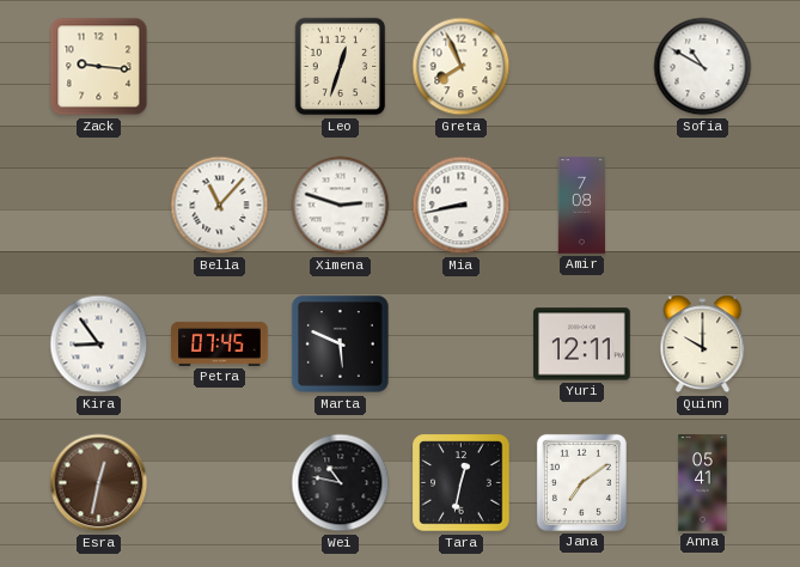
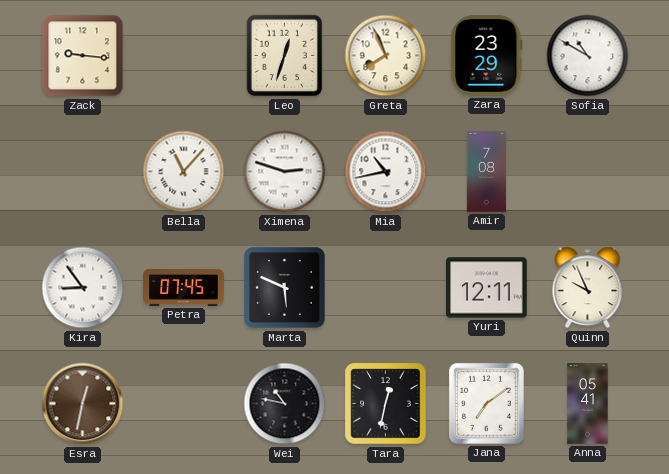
Zara: none -> 23:29
Mia: 8:43 -> 10:43
Quinn: 10:00 -> 9:56
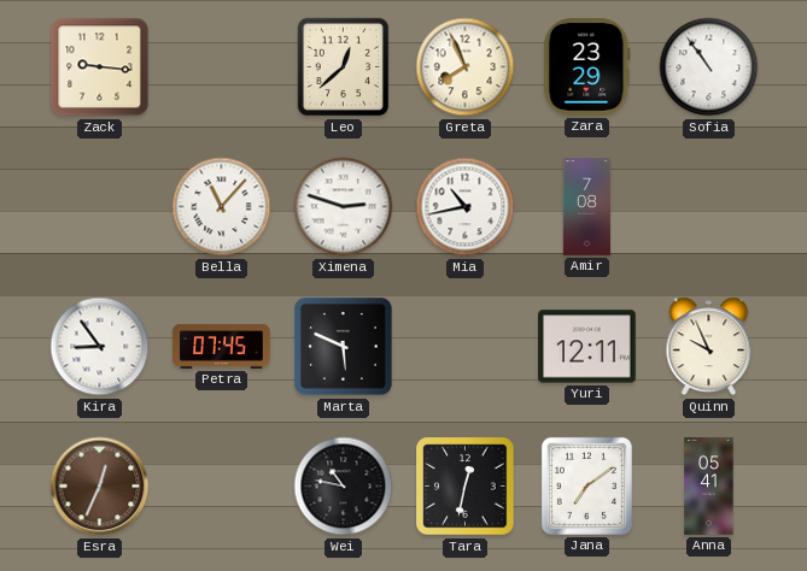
Leo: 12:33 -> 12:38
Sofia: 10:50 -> 10:54
Esra: 12:32 -> 12:34
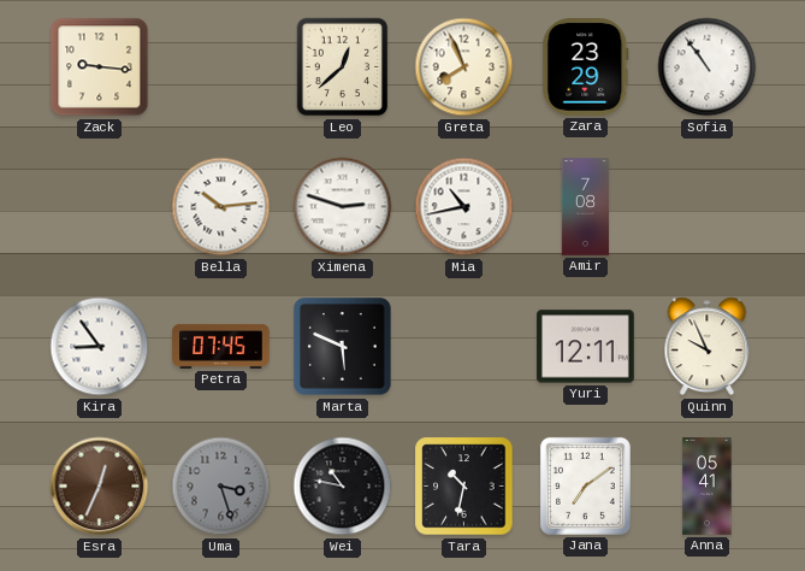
Bella: 11:07 -> 10:14
Uma: none -> 3:27
Tara: 12:32 -> 10:32
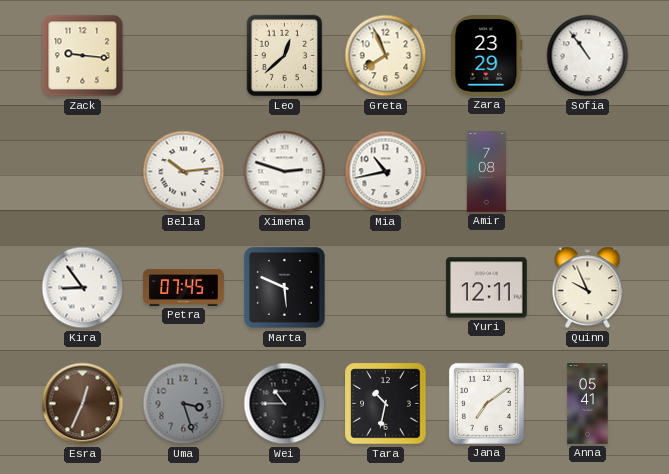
Wei: 10:47 -> 10:45
